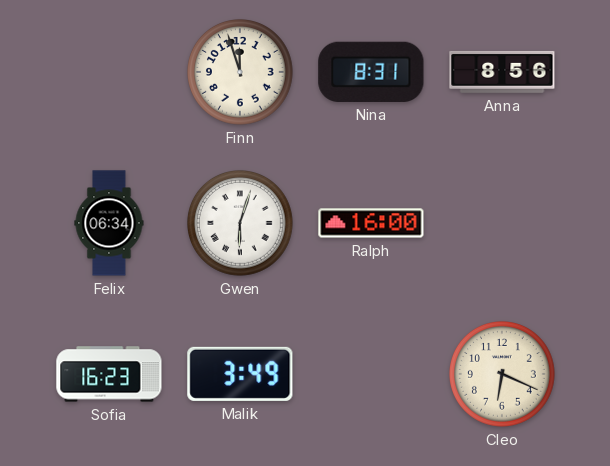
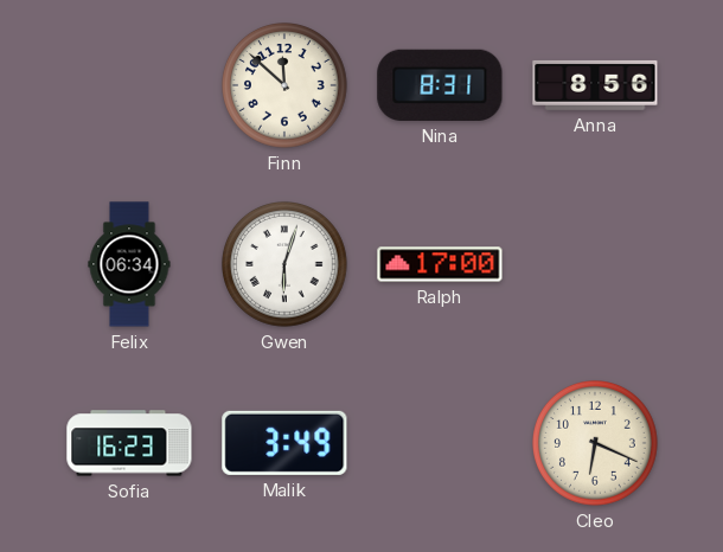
Finn: 11:57 -> 11:52
Ralph: 16:00 -> 17:00
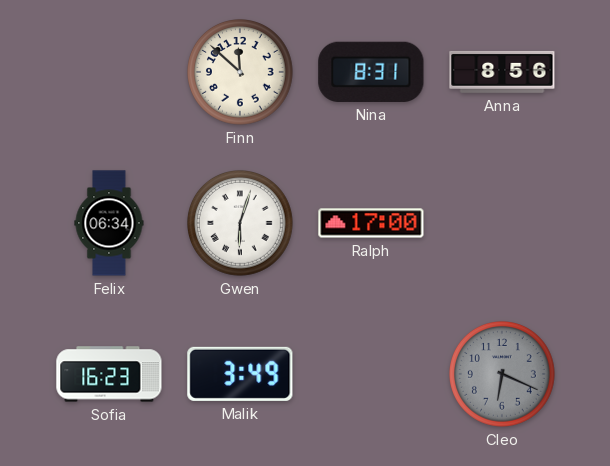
Cleo dial: cream -> grey
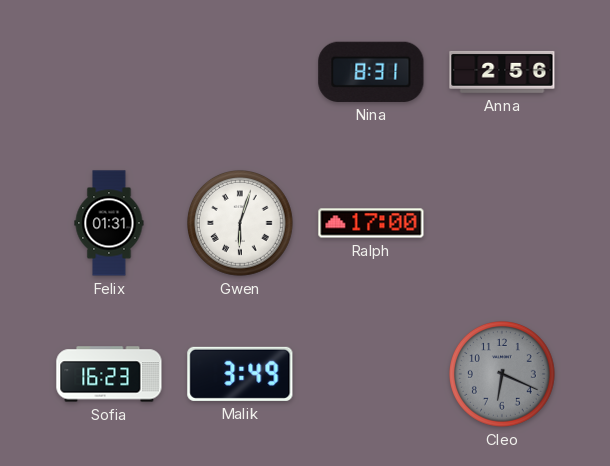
Finn: 11:52 -> none
Anna: 8:56 -> 2:56
Felix: 06:34 -> 01:31
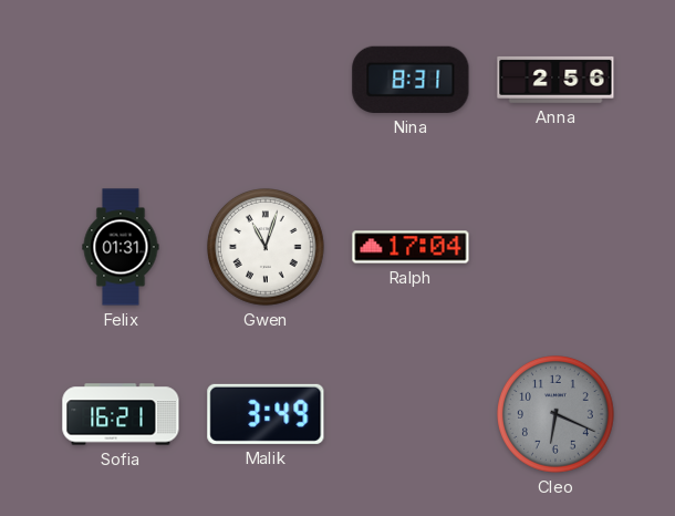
Gwen: 6:03 -> 11:03
Ralph: 17:00 -> 17:04
Sofia: 16:23 -> 16:21
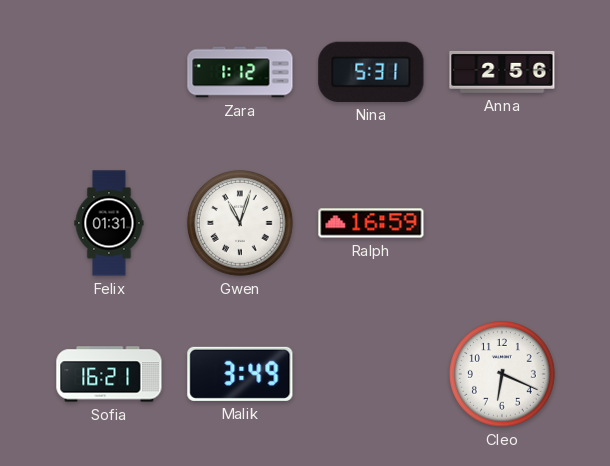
Zara: none -> 1:12
Nina: 8:31 -> 5:31
Ralph: 17:04 -> 16:59
Cleo dial: grey -> white
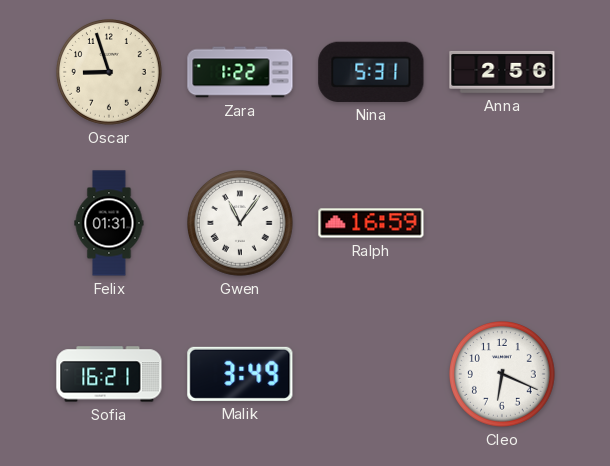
Oscar: none -> 8:57
Zara: 1:12 -> 1:22
Gwen: 11:03 -> 11:06
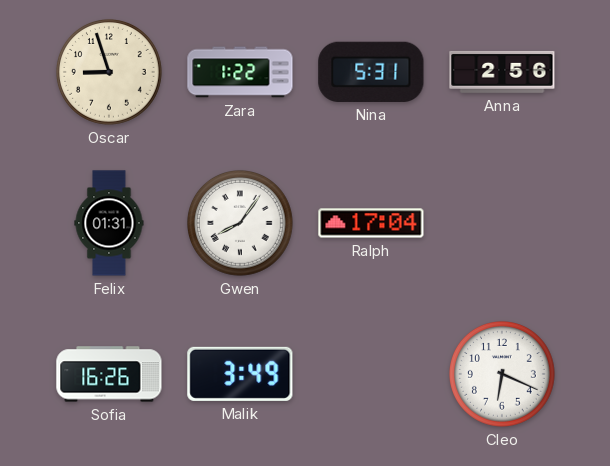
Gwen: 11:06 -> 8:06
Ralph: 16:59 -> 17:04
Sofia: 16:21 -> 16:26
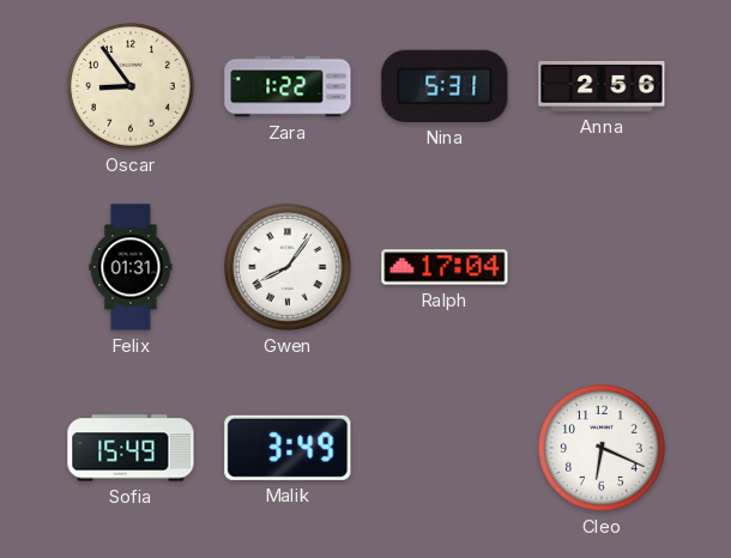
Oscar: 8:57 -> 8:54
Sofia: 16:26 -> 15:49
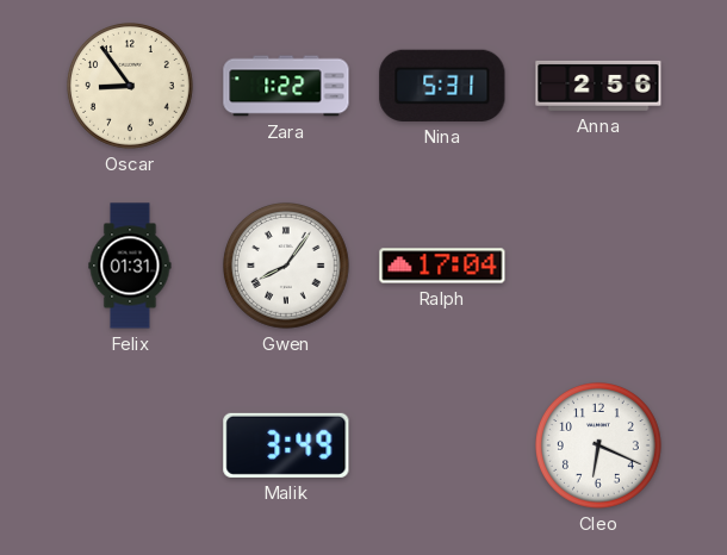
Sofia: 15:49 -> none
